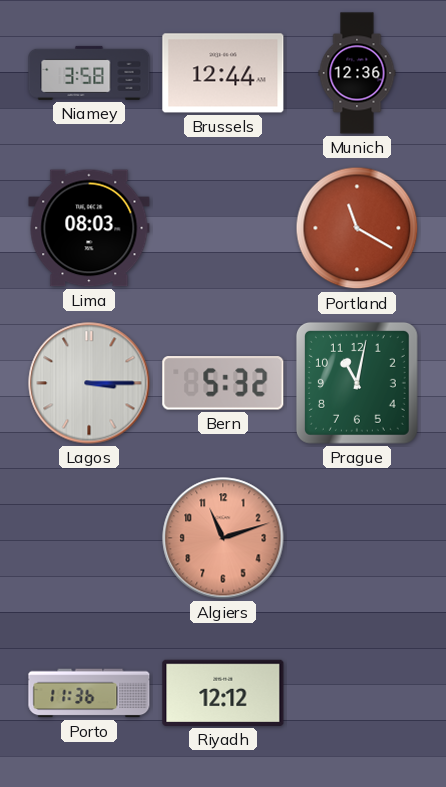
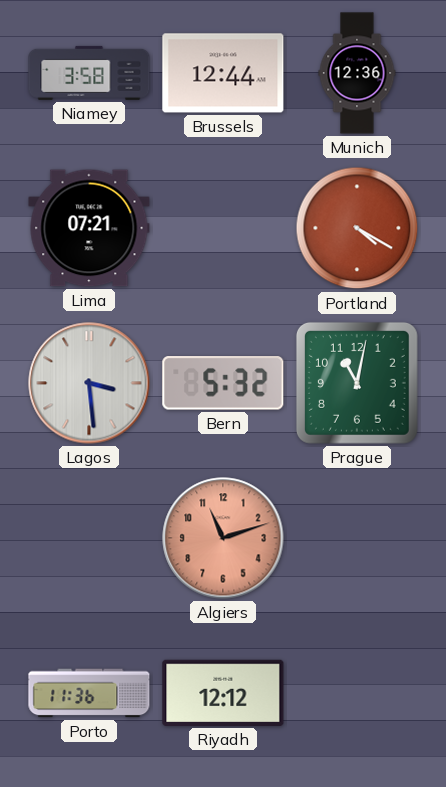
Lima: 08:03 -> 07:21
Portland: 11:20 -> 4:20
Lagos: 3:15 -> 3:29
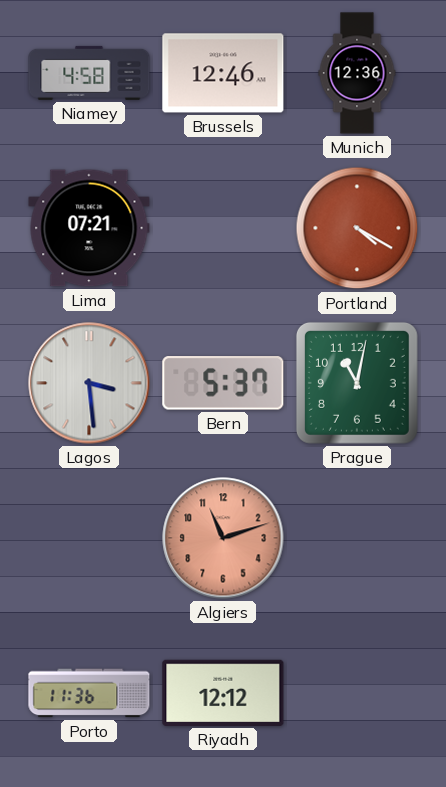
Niamey: 3:58 -> 4:58
Brussels: 12:44 -> 12:46
Bern: 5:32 -> 5:37
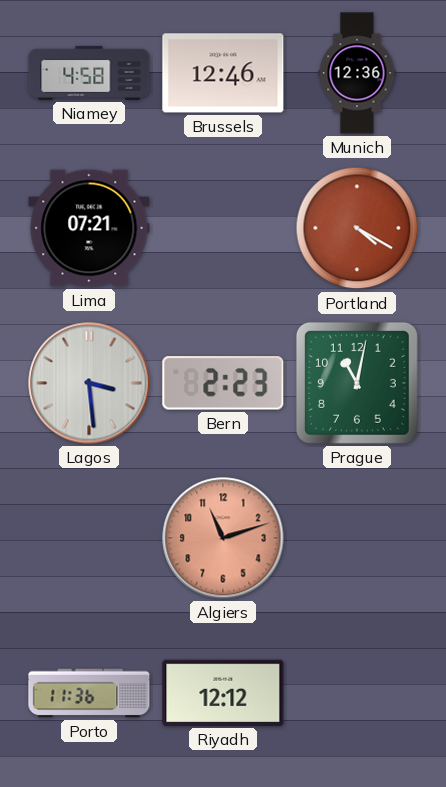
Bern: 5:37 -> 2:23
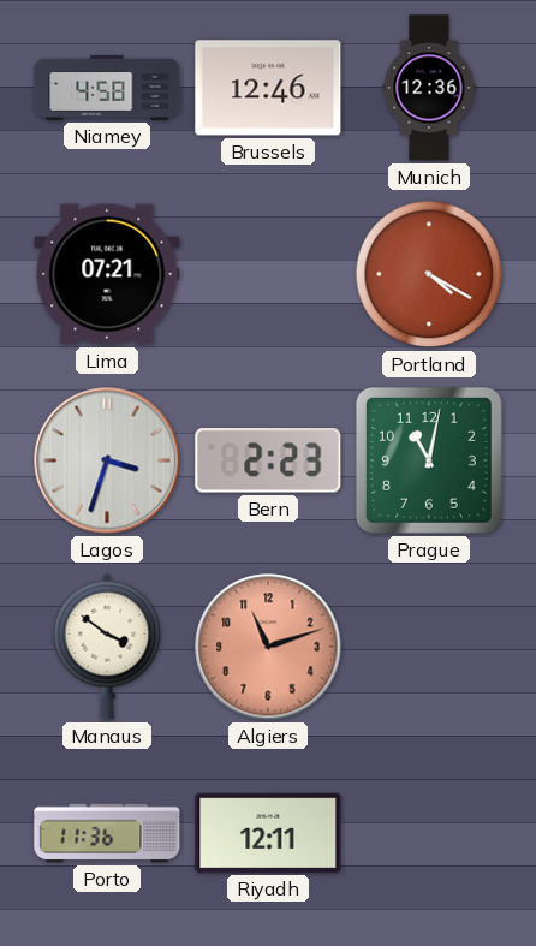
Lagos: 3:29 -> 3:33
Manaus: none -> 3:51
Riyadh: 12:12 -> 12:11
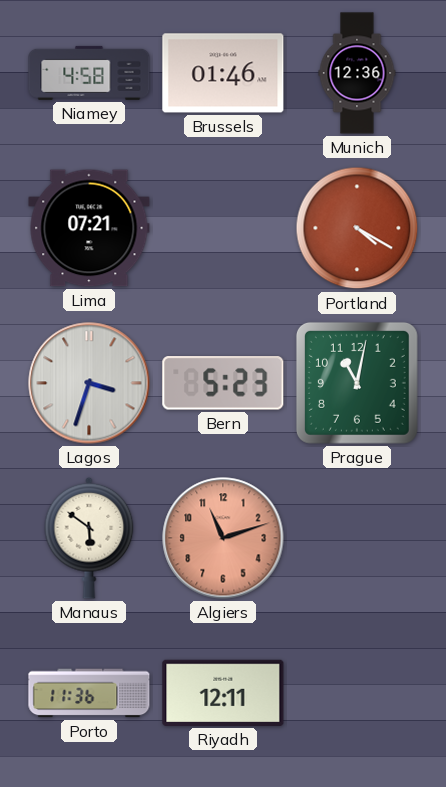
Brussels: 12:46 -> 01:46
Bern: 2:23 -> 5:23
Manaus: 3:51 -> 5:51
